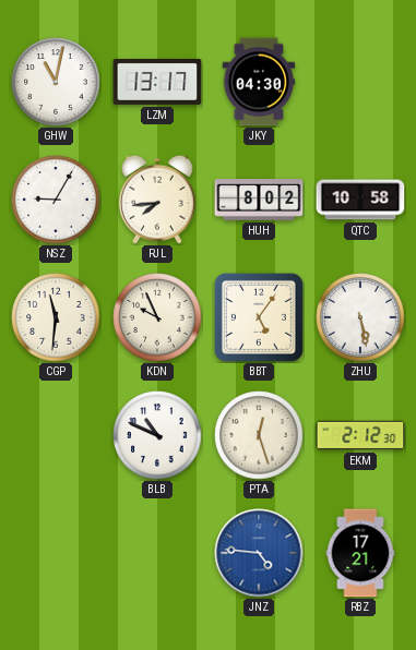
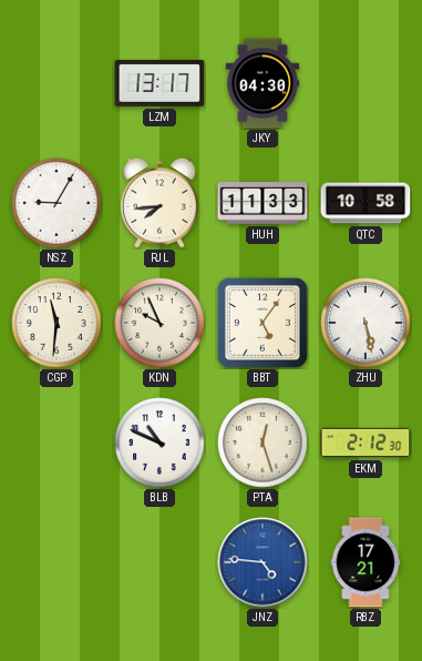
GHW: 11:02 -> none
HUH: 8:02 -> 11:33
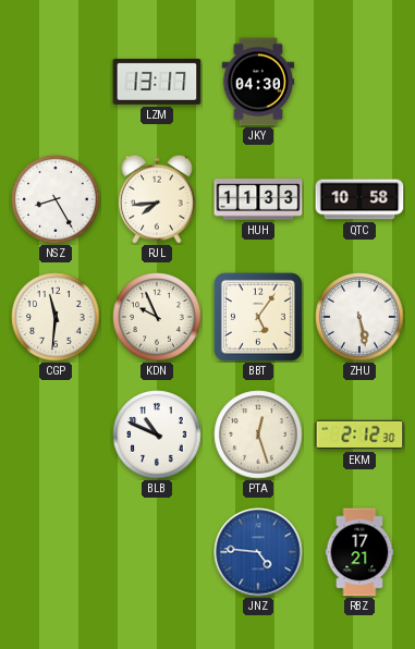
NSZ: 9:05 -> 8:25
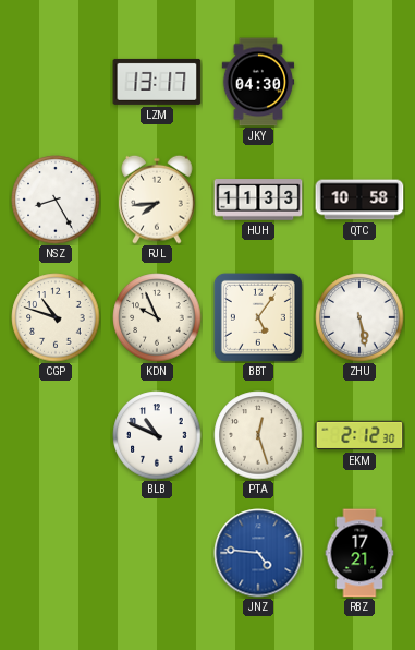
CGP: 11:31 -> 10:48
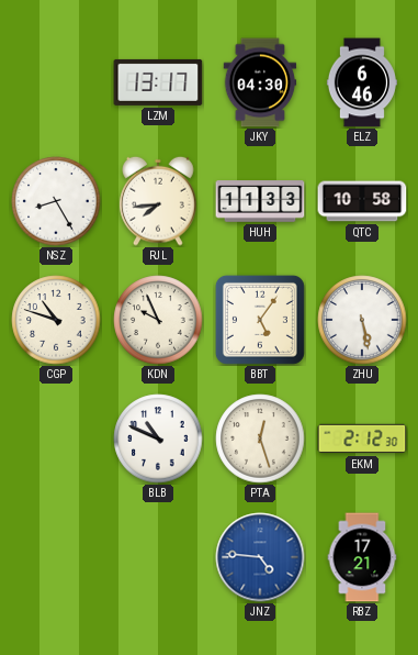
ELZ: none -> 6:46
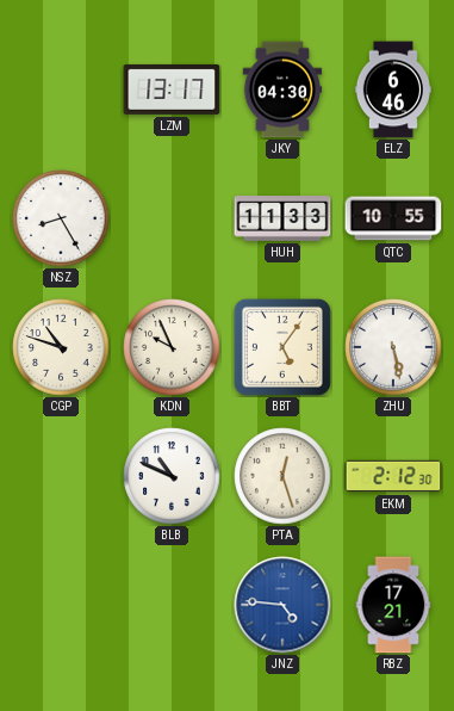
RJL: 7:44 -> none
QTC: 10:58 -> 10:55
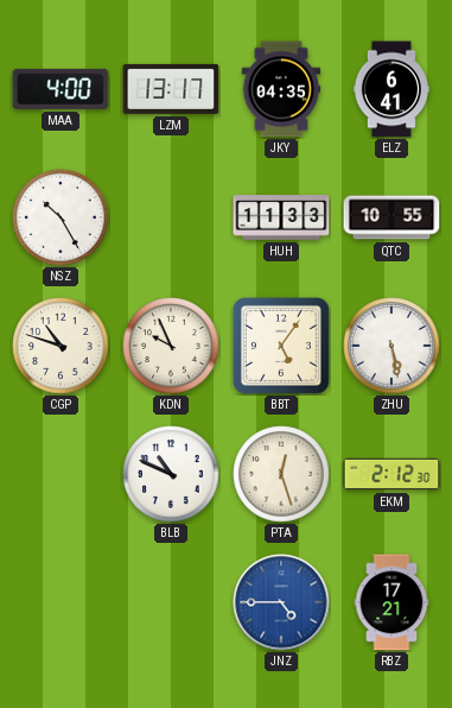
MAA: none -> 4:00
JKY: 04:30 -> 04:35
ELZ: 6:46 -> 6:41
NSZ: 8:25 -> 10:25
JNZ: 4:46 -> 4:45
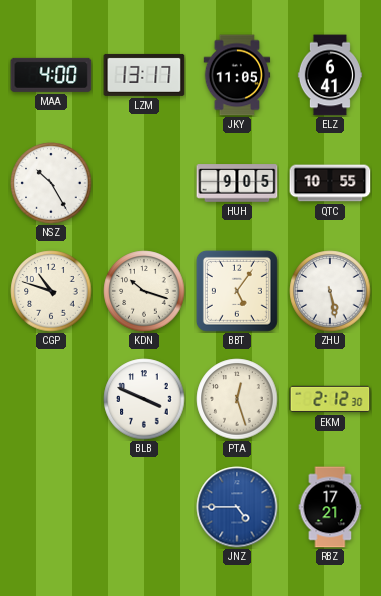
JKY: 04:35 -> 11:05
HUH: 11:33 -> 9:05
KDN: 9:56 -> 10:18
BLB: 10:49 -> 3:49
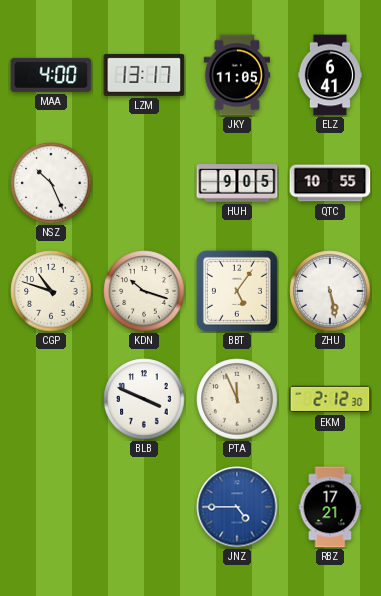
NSZ: 10:25 -> 10:26
PTA: 12:27 -> 11:56
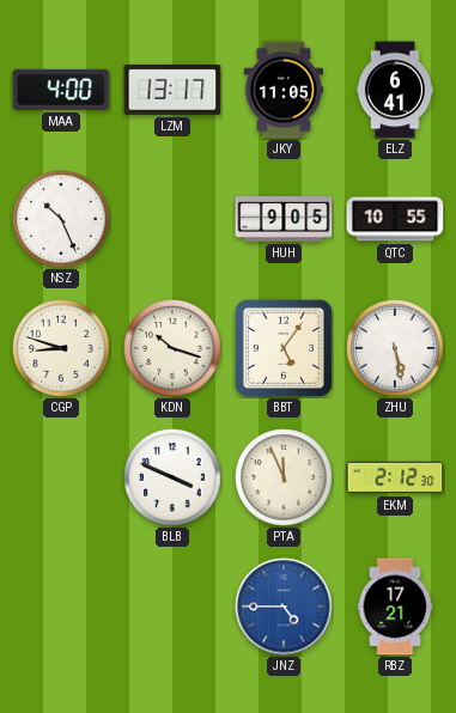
CGP: 10:48 -> 8:48
